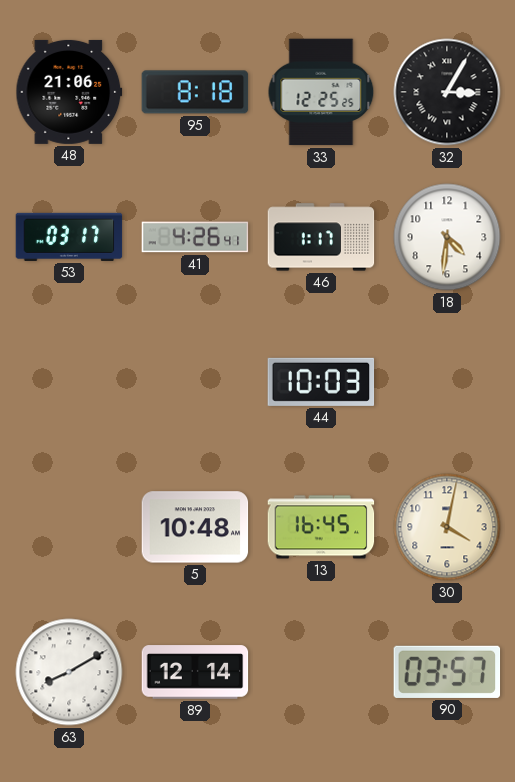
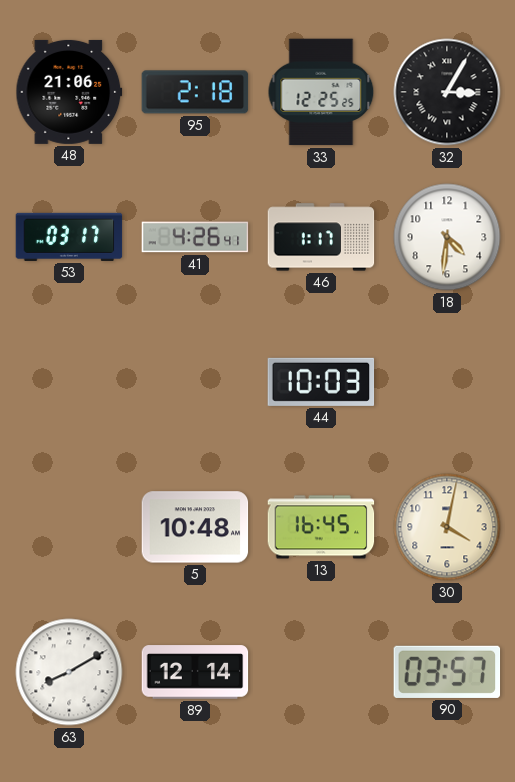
95: 8:18 -> 2:18
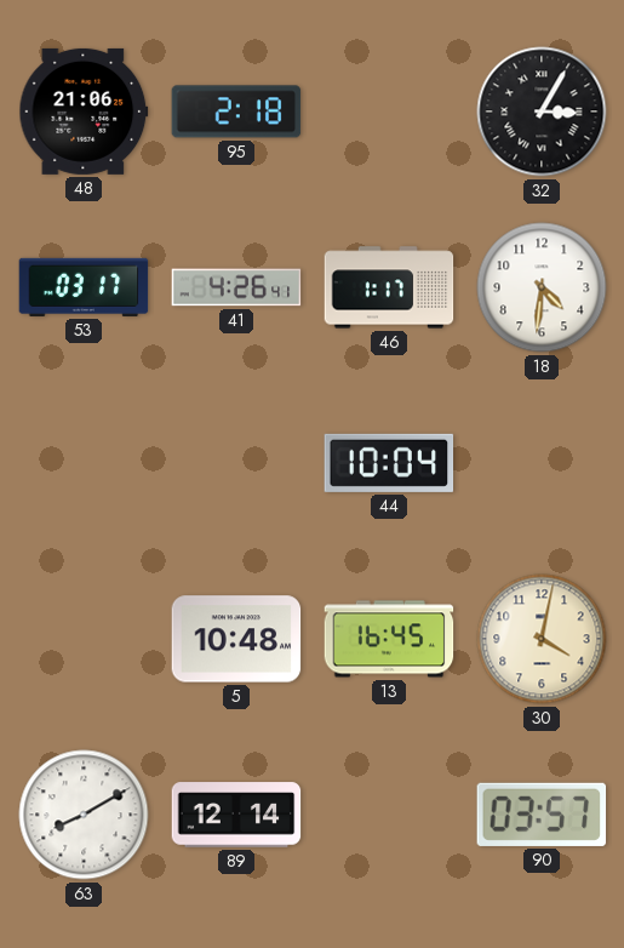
33: 12:25 -> none
44: 10:03 -> 10:04
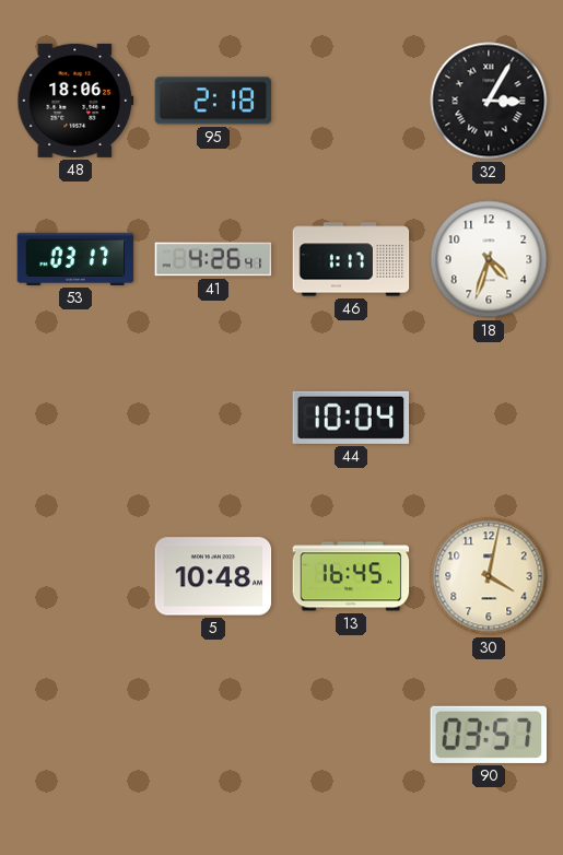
48: 21:06 -> 18:06
18: 4:31 -> 4:33
63: 8:10 -> none
89: 12:14 -> none
